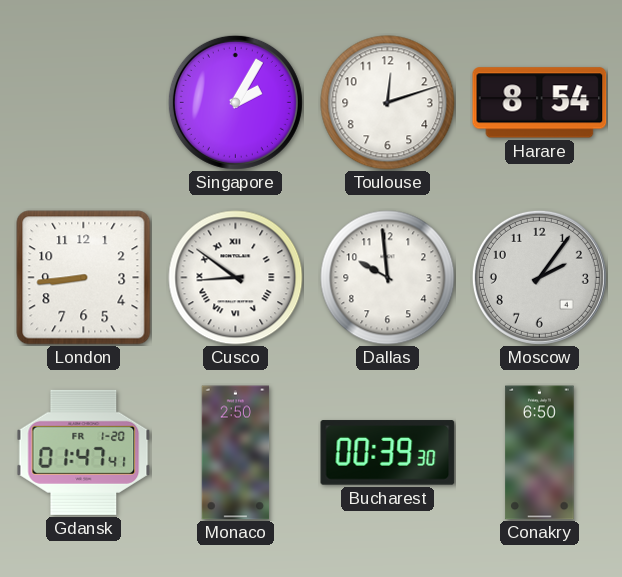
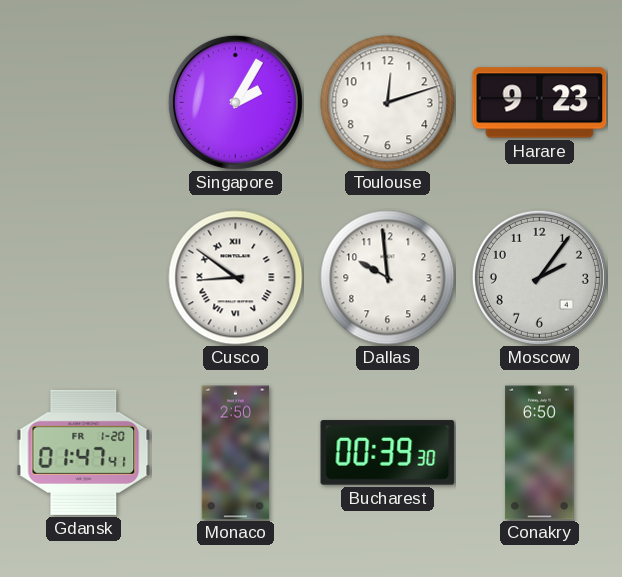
Harare: 8:54 -> 9:23
London: 8:44 -> none
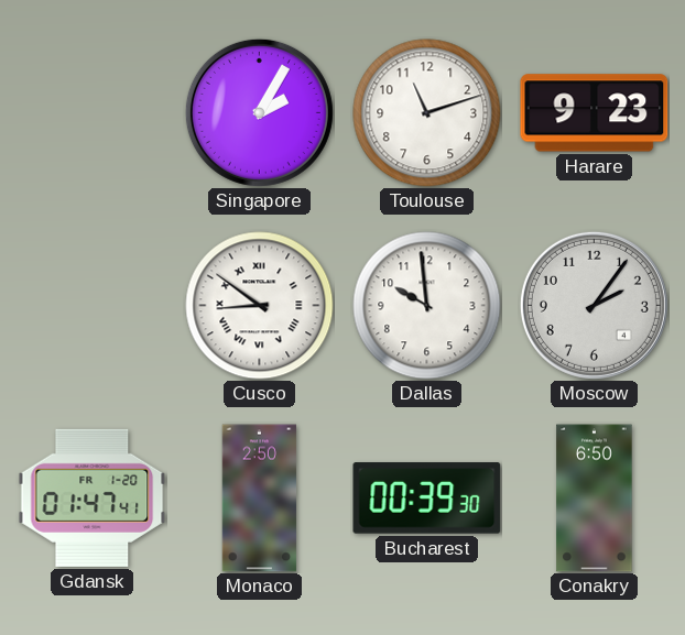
Toulouse: 12:12 -> 11:12
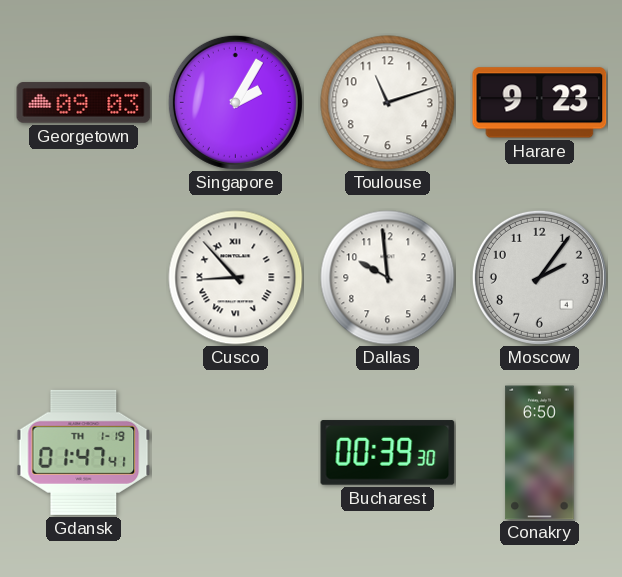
Georgetown: none -> 09:03
Cusco: 8:51 -> 8:53
Gdansk date: FR 1-20 -> TH 1-19
Monaco: 2:50 -> none
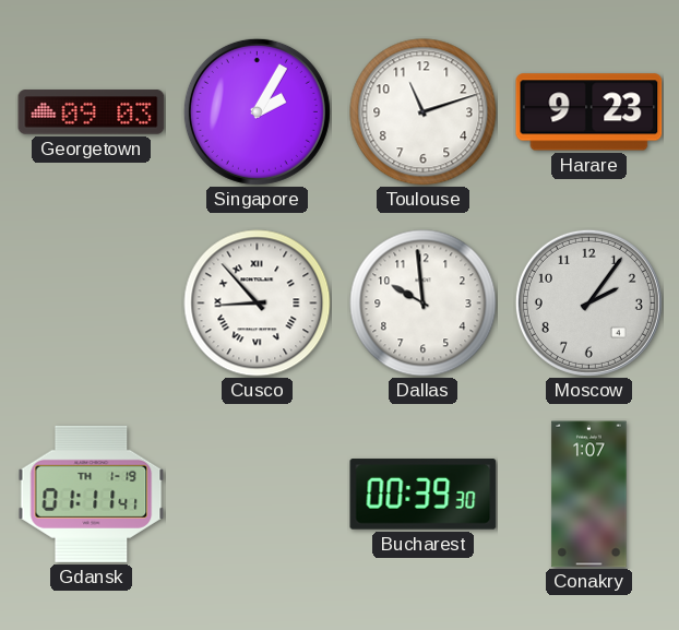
Gdansk: 01:47 -> 01:11
Conakry: 6:50 -> 1:07
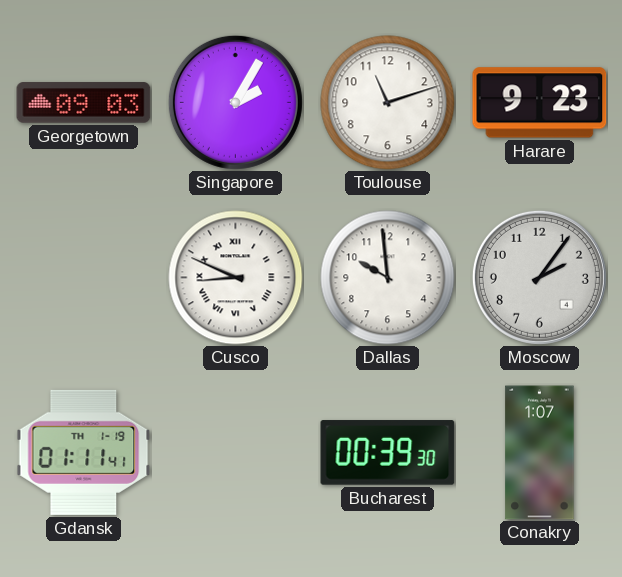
Cusco: 8:53 -> 8:49
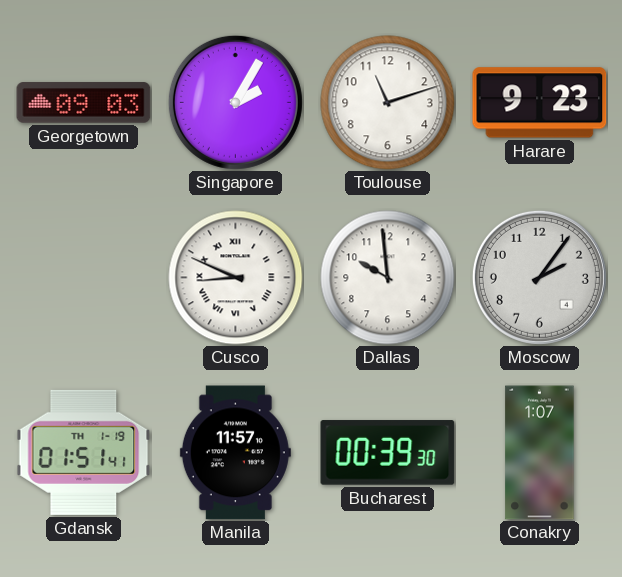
Gdansk: 01:11 -> 01:51
Manila: none -> 11:57
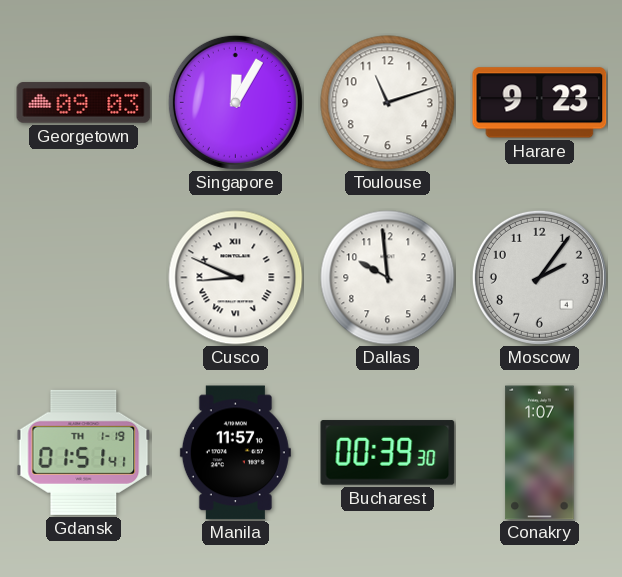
Singapore: 2:05 -> 12:05
